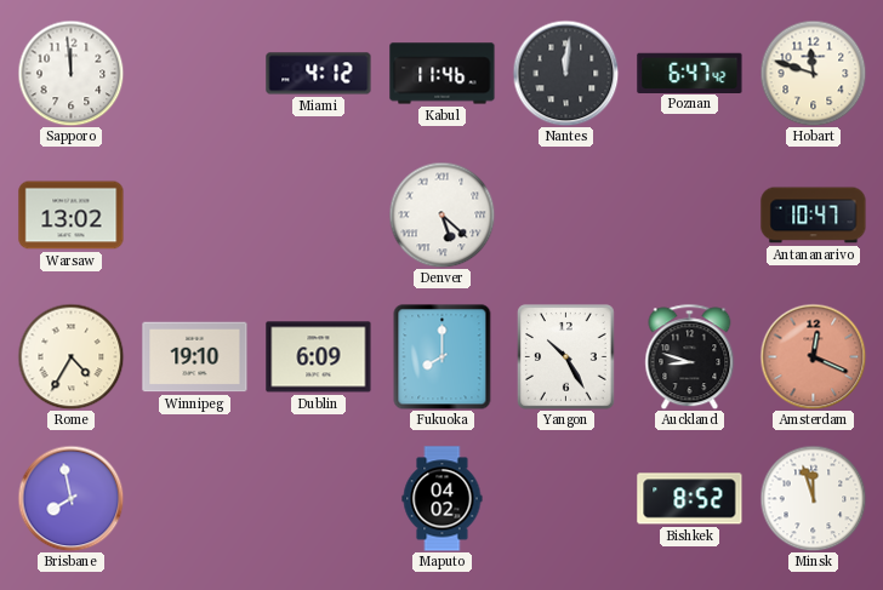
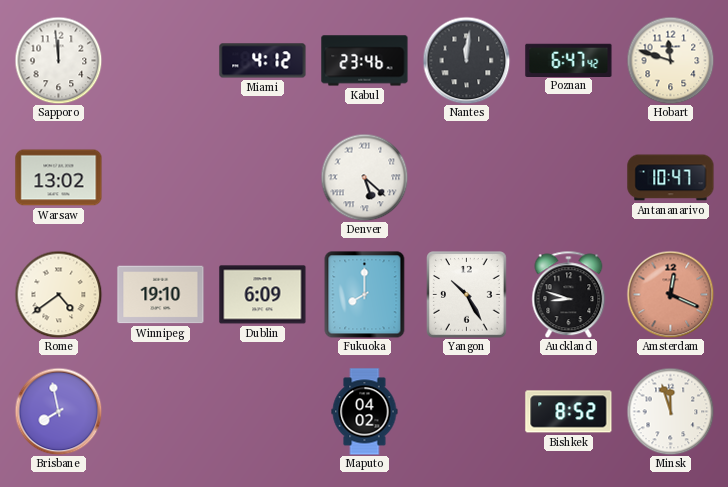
Kabul: 11:46 -> 23:46
Rome: 4:35 -> 4:39
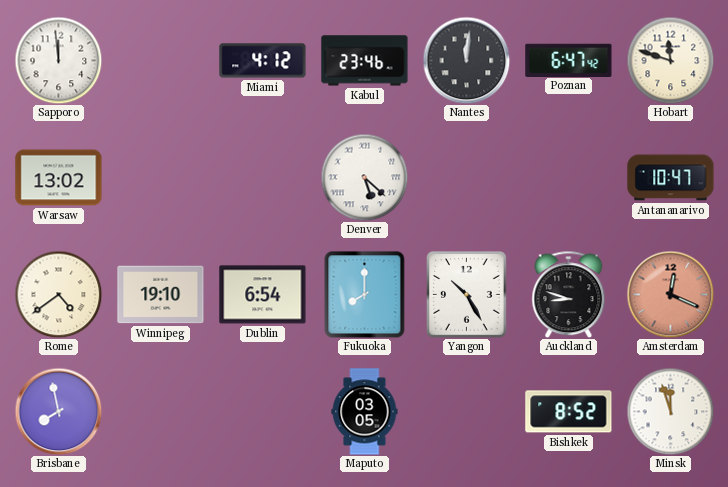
Dublin: 6:09 -> 6:54
Maputo: 04:02 -> 03:05
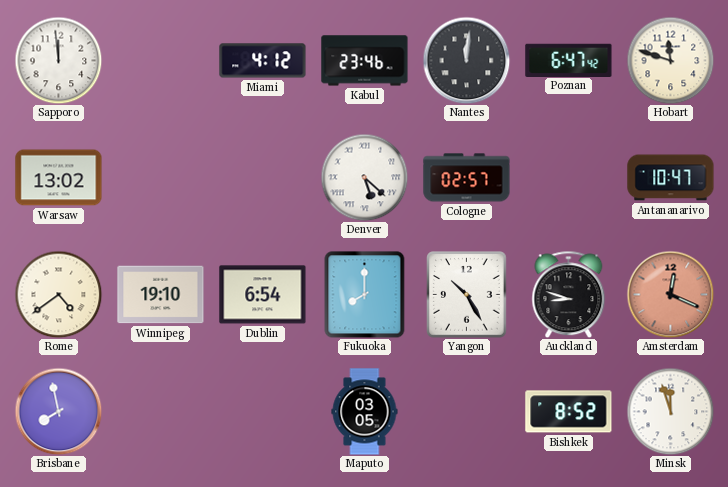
Cologne: none -> 02:57
